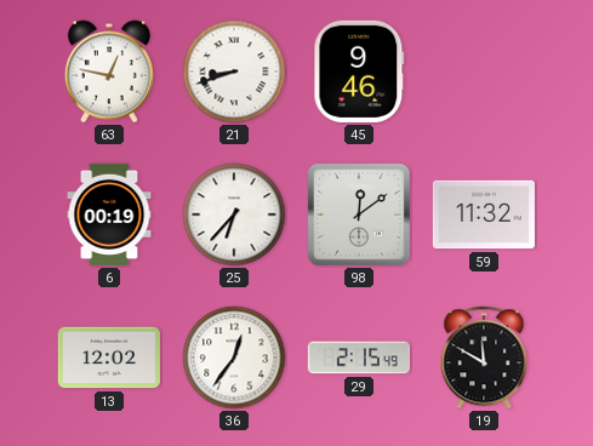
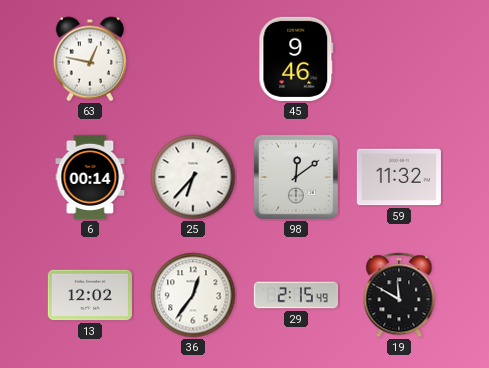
21: 8:42 -> none
6: 00:19 -> 00:14
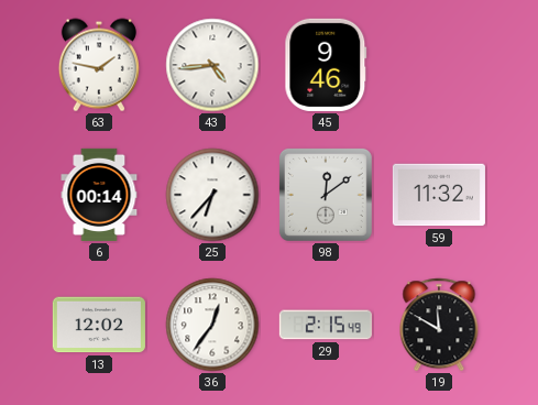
63: 12:47 -> 1:47
43: none -> 4:44
